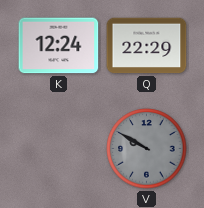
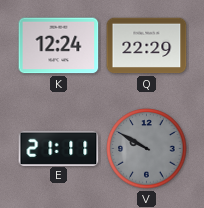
E: none -> 21:11
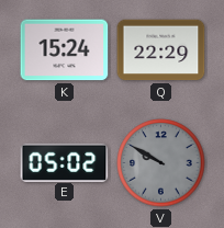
K: 12:24 -> 15:24
E: 21:11 -> 05:02
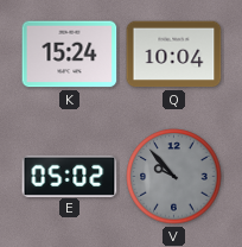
Q: 22:29 -> 10:04
V: 9:50 -> 9:53
